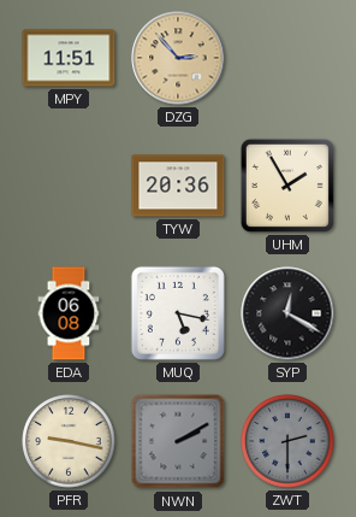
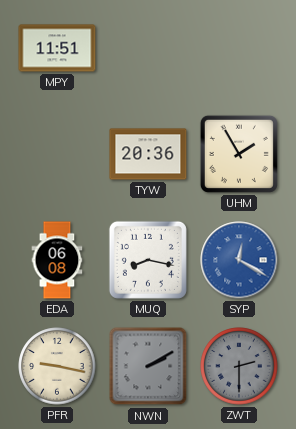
DZG: 2:53 -> none
MUQ: 5:17 -> 8:17
SYP dial: black -> blue
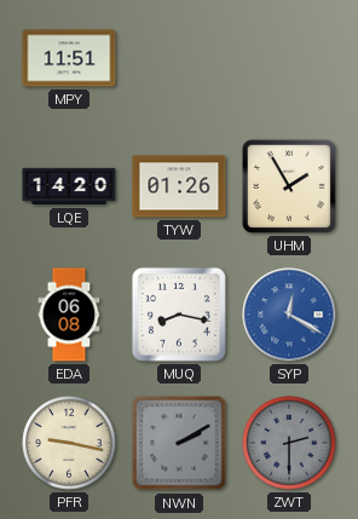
LQE: none -> 14:20
TYW: 20:36 -> 01:26
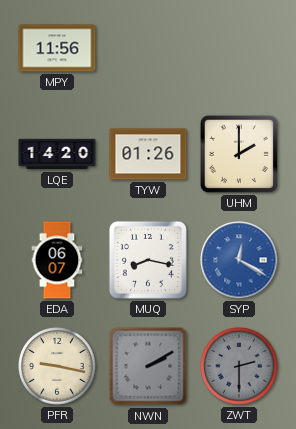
MPY: 11:51 -> 11:56
UHM: 1:55 -> 2:00
EDA: 06:08 -> 06:07
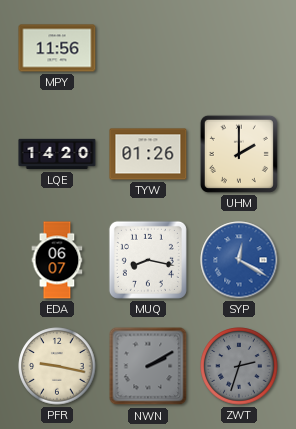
ZWT: 2:30 -> 2:33
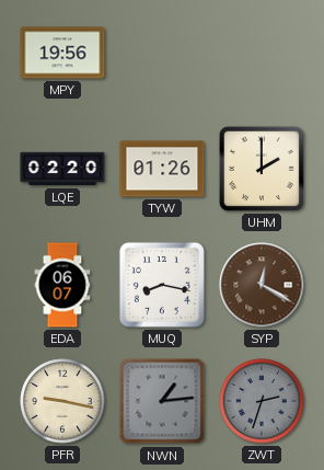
MPY: 11:56 -> 19:56
LQE: 14:20 -> 02:20
SYP dial: blue -> brown
NWN: 2:10 -> 1:14
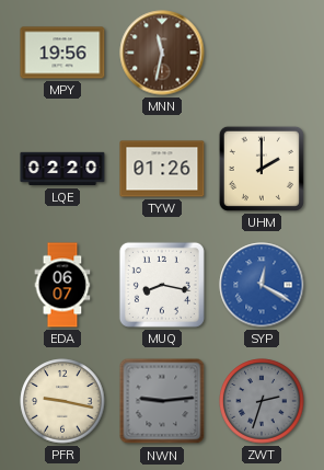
MNN: none -> 11:32
SYP dial: brown -> blue
NWN: 1:14 -> 9:14
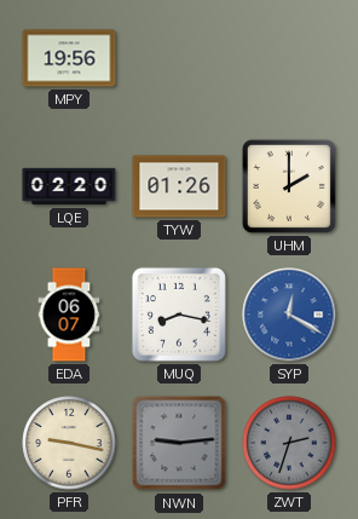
MNN: 11:32 -> none
